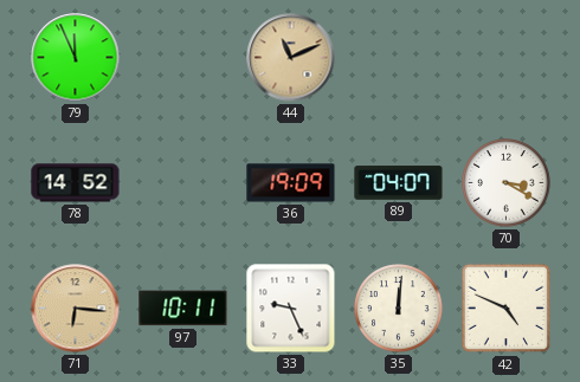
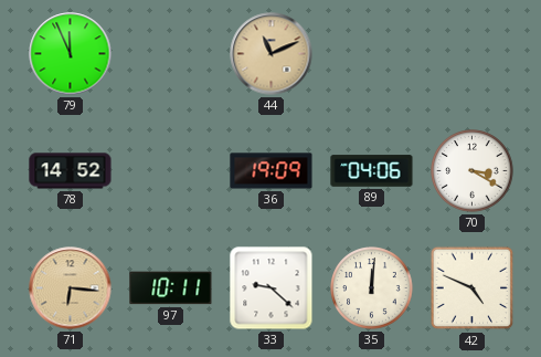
89: 04:07 -> 04:06
33: 9:26 -> 9:22
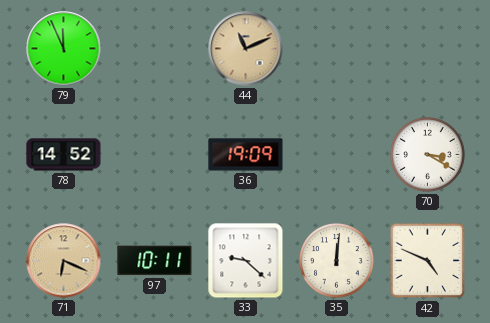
89: 04:06 -> none
71: 6:16 -> 6:19
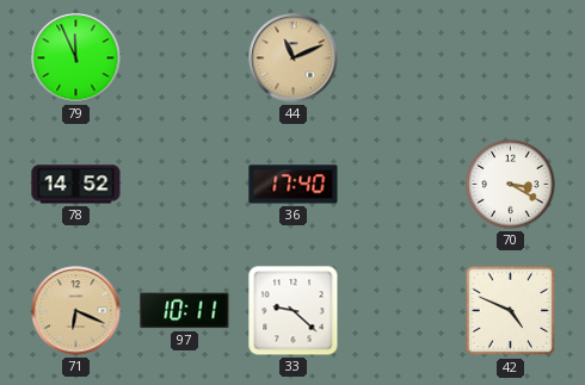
36: 19:09 -> 17:40
35: 12:01 -> none
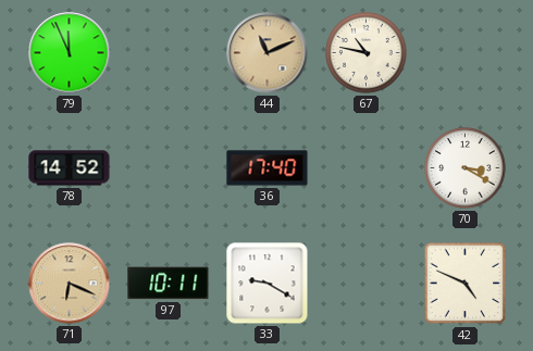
67: none -> 10:47
33: 9:22 -> 9:20
